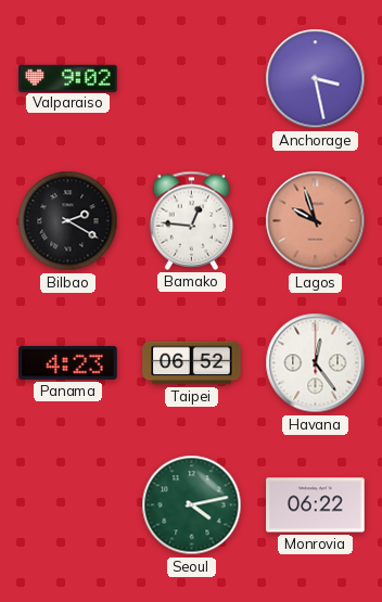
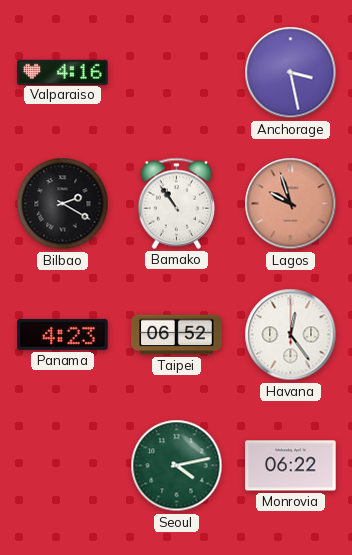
Valparaiso: 9:02 -> 4:16
Bamako: 12:46 -> 10:54
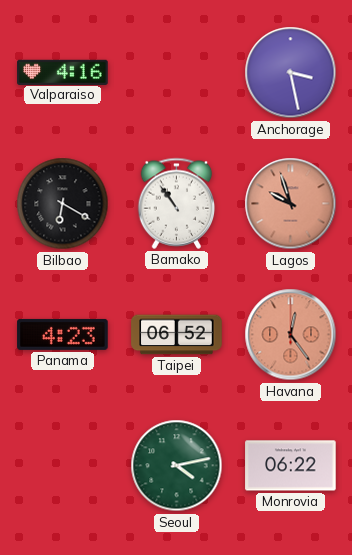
Bilbao: 2:20 -> 6:20
Havana dial: white -> salmon
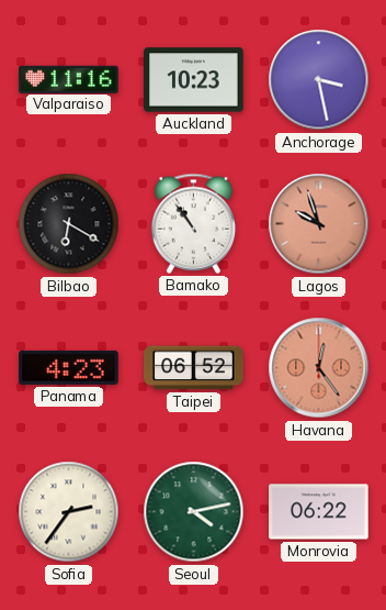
Valparaiso: 4:16 -> 11:16
Auckland: none -> 10:23
Sofia: none -> 2:36
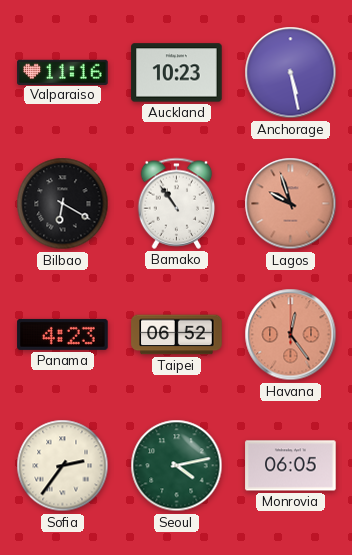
Anchorage: 3:28 -> 5:28
Monrovia: 06:22 -> 06:05
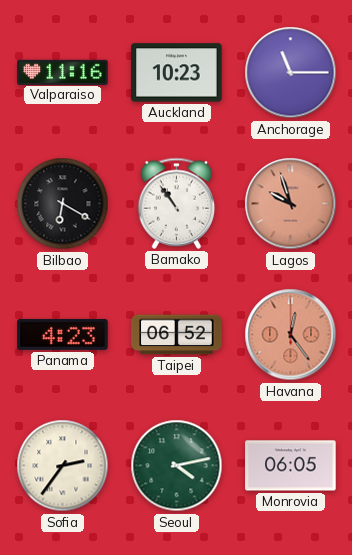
Anchorage: 5:28 -> 11:15
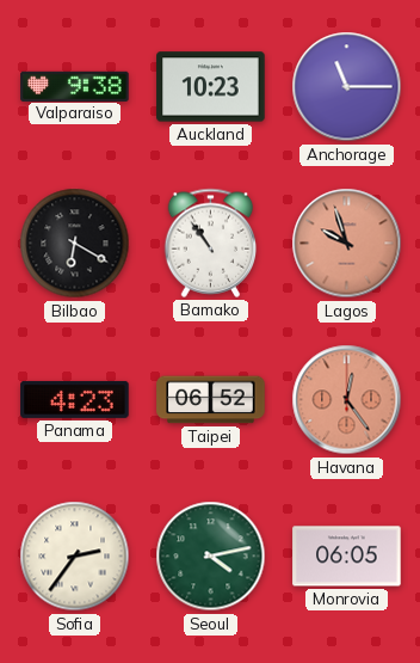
Valparaiso: 11:16 -> 9:38
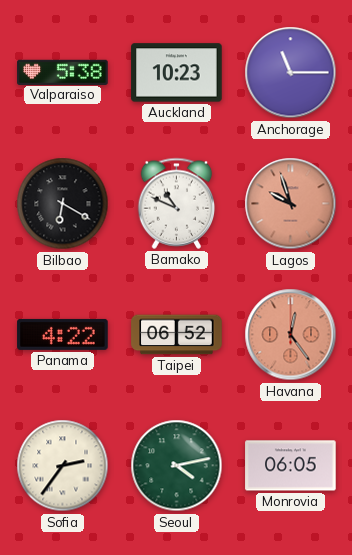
Valparaiso: 9:38 -> 5:38
Bamako: 10:54 -> 10:49
Panama: 4:23 -> 4:22
